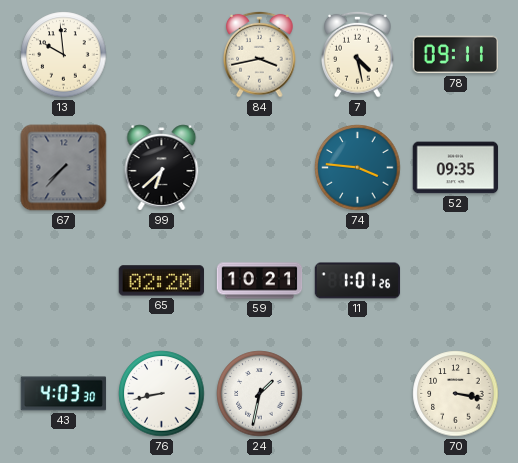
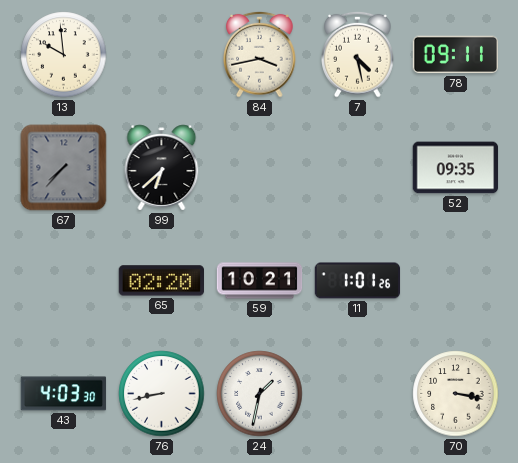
74: 3:46 -> none
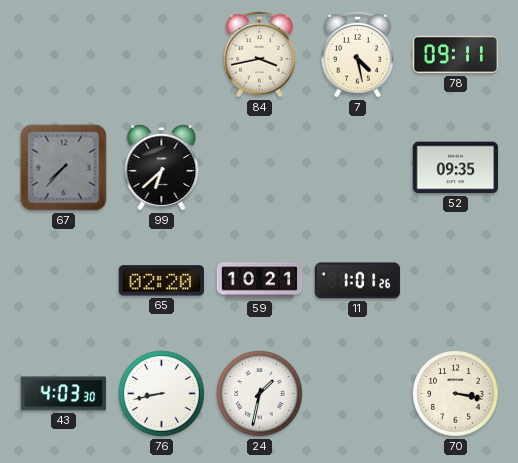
13: 9:59 -> none
